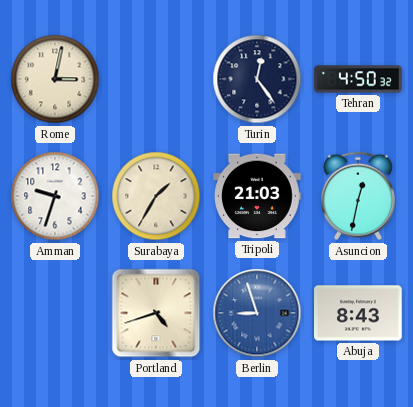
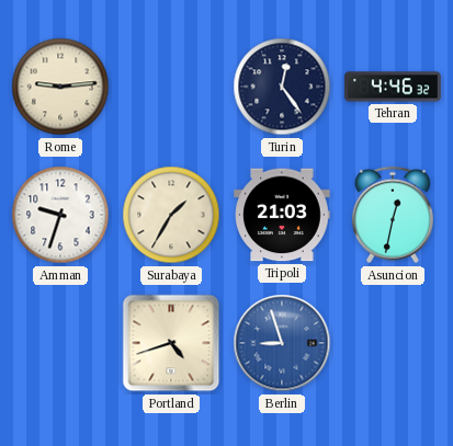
Rome: 3:02 -> 9:14
Tehran: 4:50 -> 4:46
Abuja: 8:43 -> none
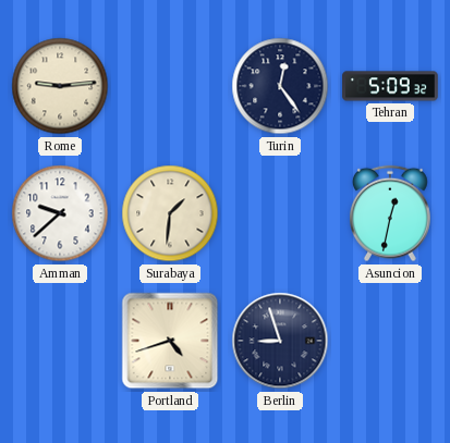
Tehran: 4:46 -> 5:09
Amman: 9:33 -> 9:38
Surabaya: 1:35 -> 1:31
Tripoli: 21:03 -> none
Berlin dial: blue -> navy
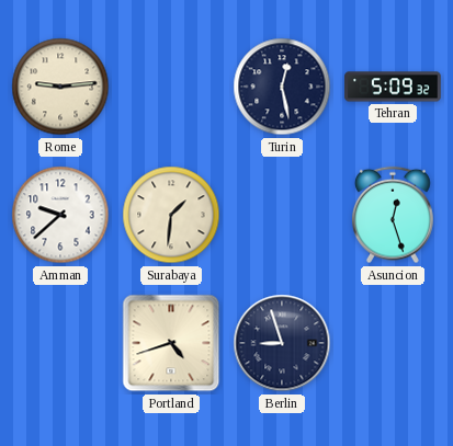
Turin: 12:24 -> 12:28
Asuncion: 12:32 -> 12:27
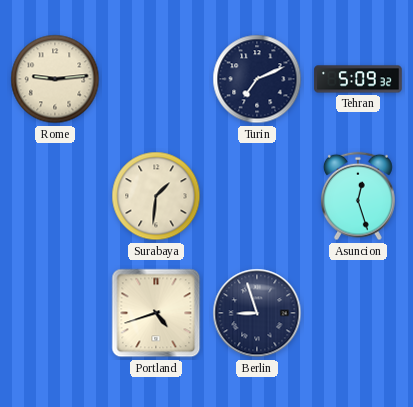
Turin: 12:28 -> 7:11
Amman: 9:38 -> none
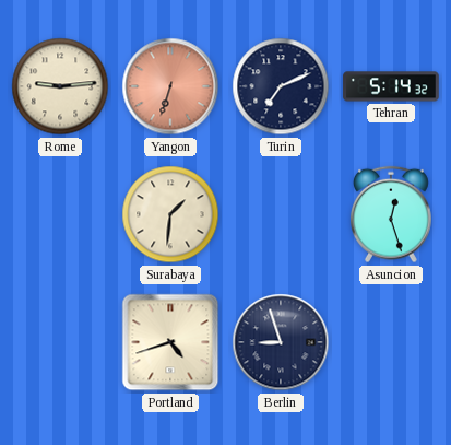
Yangon: none -> 6:33
Tehran: 5:09 -> 5:14
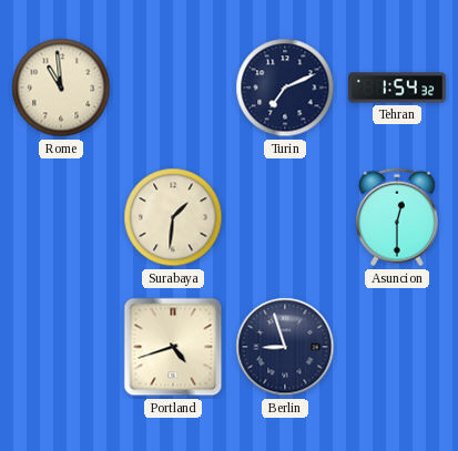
Rome: 9:14 -> 10:59
Yangon: 6:33 -> none
Tehran: 5:14 -> 1:54
Asuncion: 12:27 -> 12:30
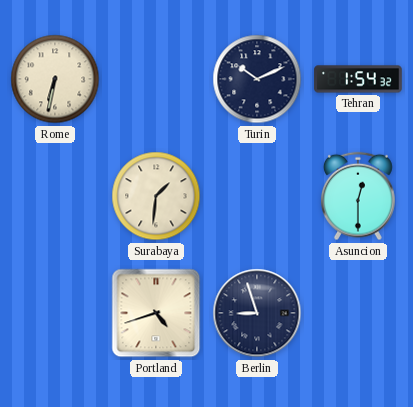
Rome: 10:59 -> 6:32
Turin: 7:11 -> 10:11
